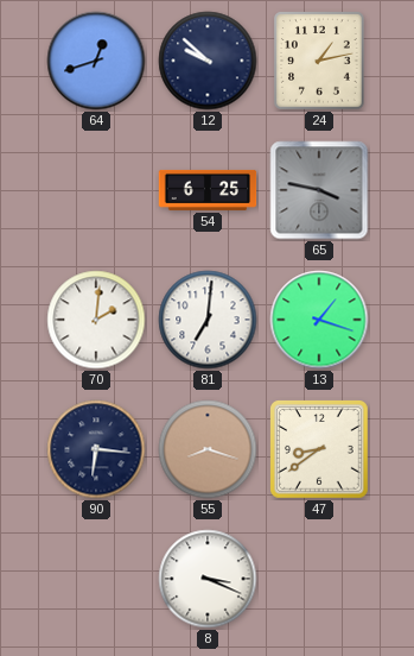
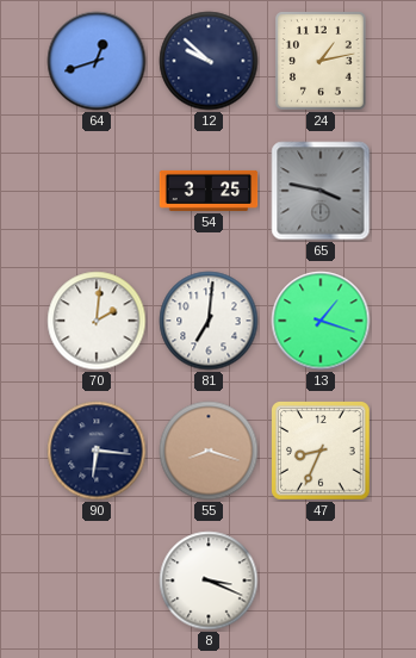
54: 6:25 -> 3:25
47: 8:39 -> 8:34
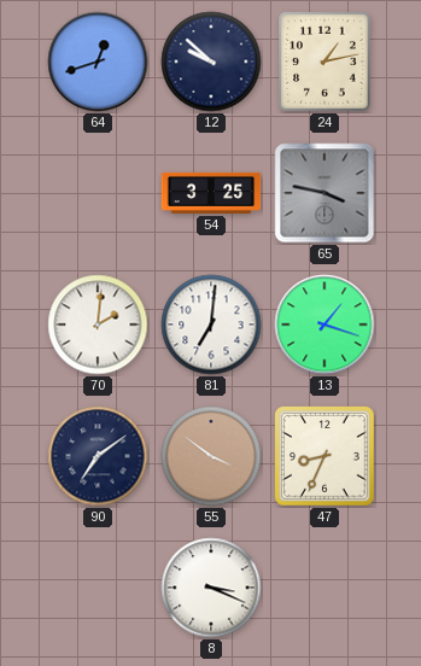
90: 6:16 -> 7:09
55: 8:18 -> 3:51
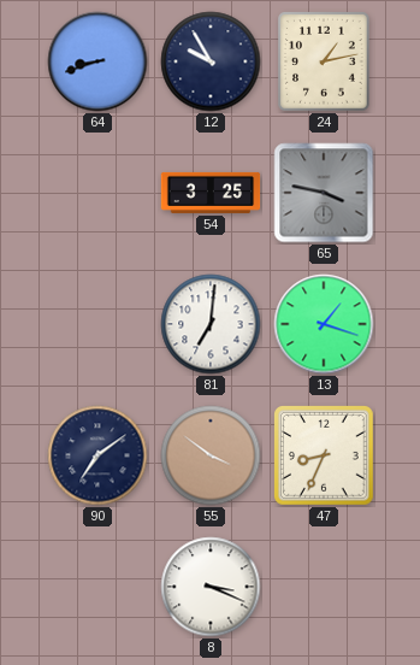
64: 12:42 -> 8:42
12: 9:52 -> 9:55
70: 2:01 -> none
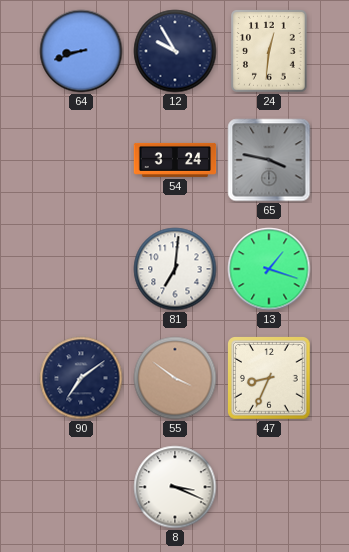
24: 1:13 -> 12:31
54: 3:25 -> 3:24
